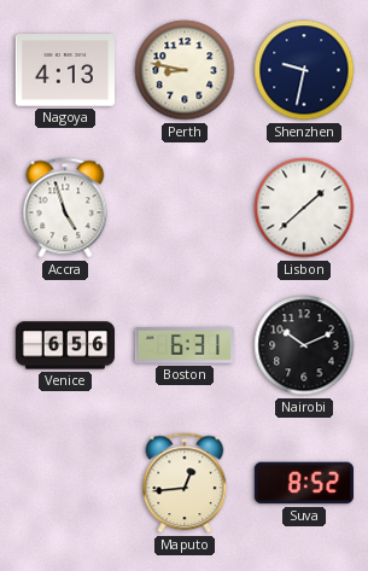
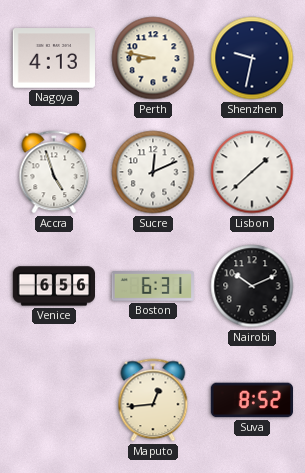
Sucre: none -> 12:11
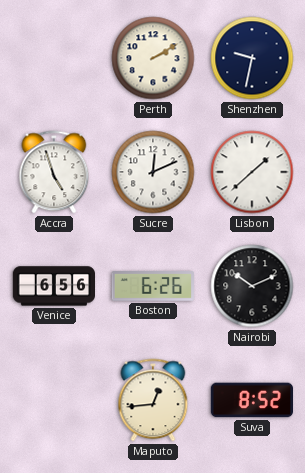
Nagoya: 4:13 -> none
Perth: 8:47 -> 2:10
Boston: 6:31 -> 6:26
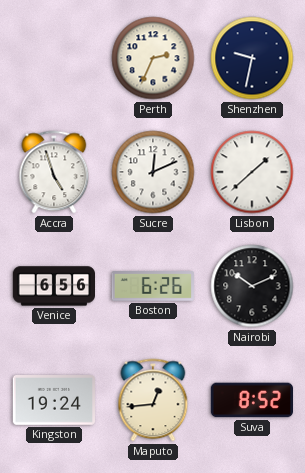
Perth: 2:10 -> 2:34
Kingston: none -> 19:24
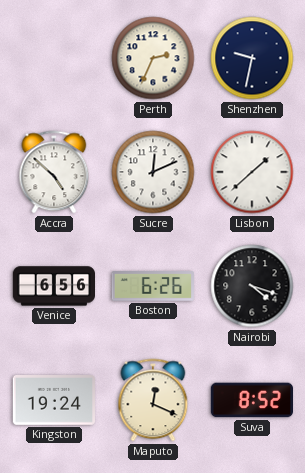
Accra: 4:57 -> 4:52
Nairobi: 10:11 -> 4:18
Maputo: 12:44 -> 12:19
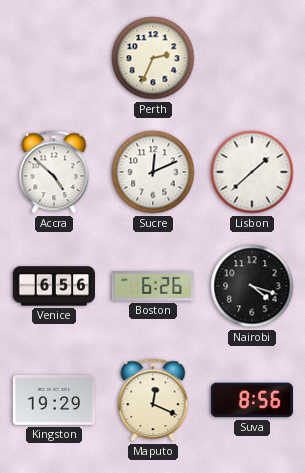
Shenzhen: 9:32 -> none
Kingston: 19:24 -> 19:29
Suva: 8:52 -> 8:56
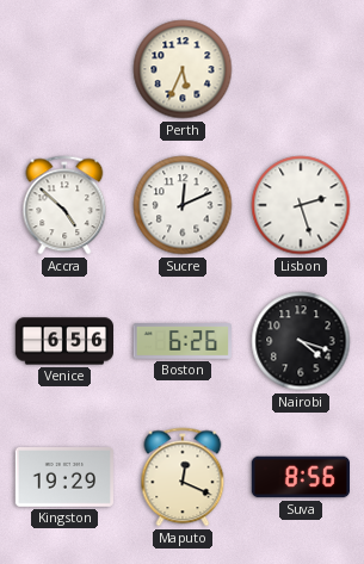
Perth: 2:34 -> 5:34
Lisbon: 1:38 -> 2:27
